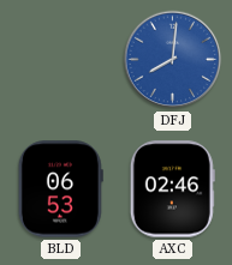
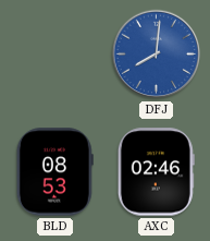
BLD: 06:53 -> 08:53
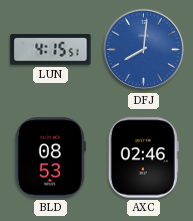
LUN: none -> 4:15
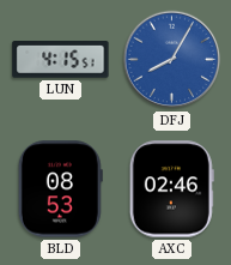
DFJ: 8:01 -> 8:05
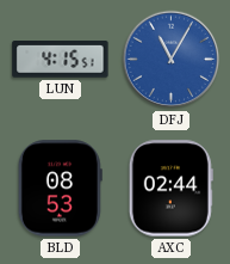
DFJ: 8:05 -> 11:05
AXC: 02:46 -> 02:44
